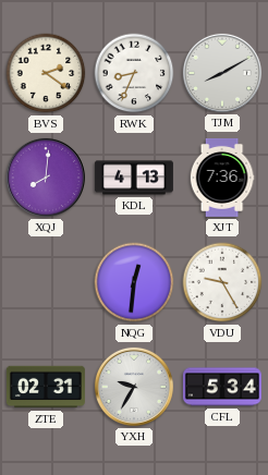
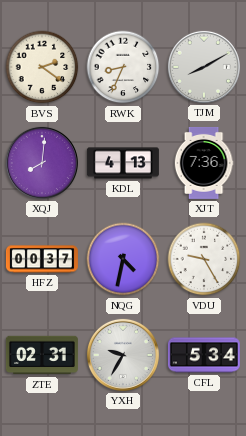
HFZ: none -> 00:37
NQG: 12:31 -> 4:32
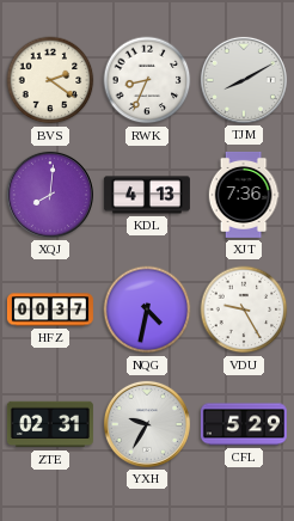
CFL: 5:34 -> 5:29
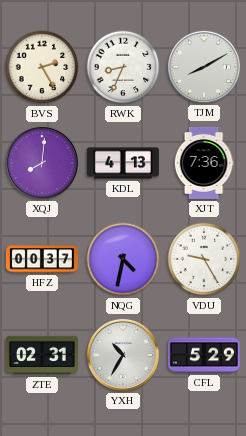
BVS: 2:21 -> 2:25
YXH: 9:35 -> 10:35
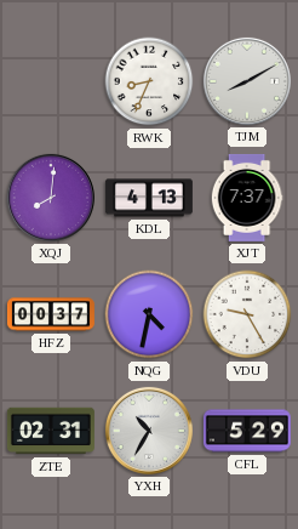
BVS: 2:25 -> none
XJT: 7:36 -> 7:37
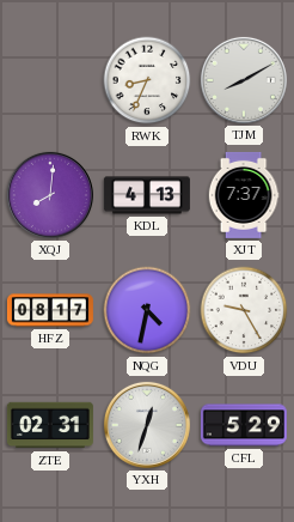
HFZ: 00:37 -> 08:17
YXH: 10:35 -> 12:33
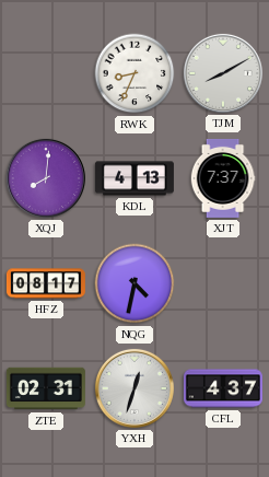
VDU: 9:25 -> none
CFL: 5:29 -> 4:37
